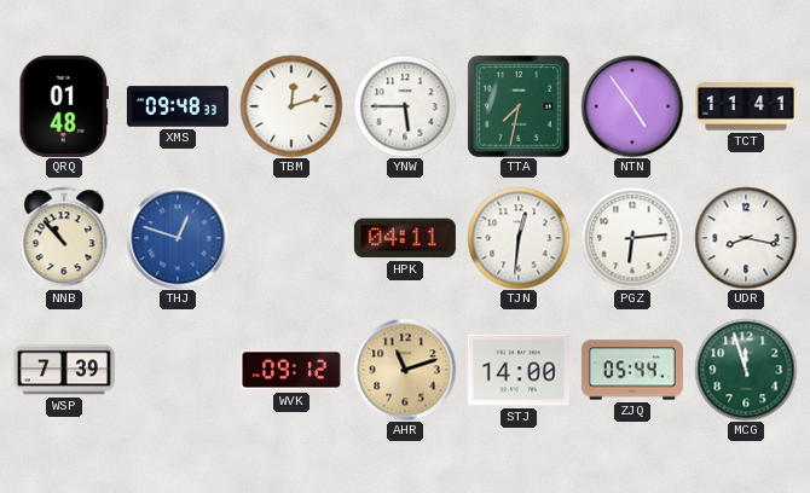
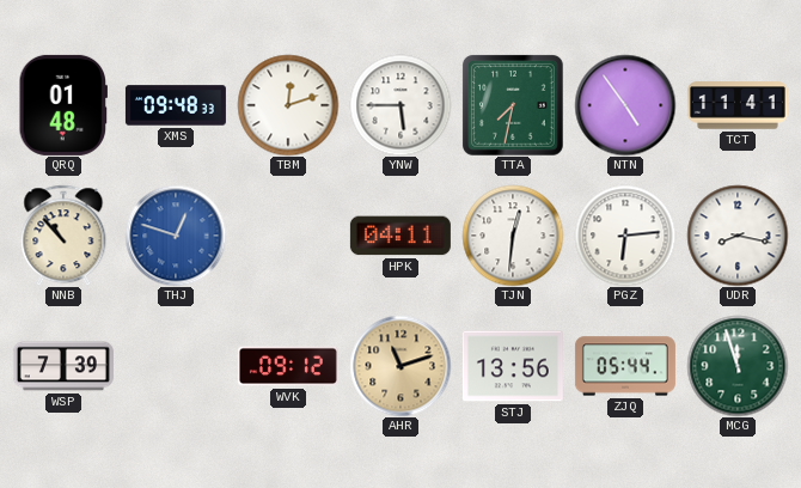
STJ: 14:00 -> 13:56
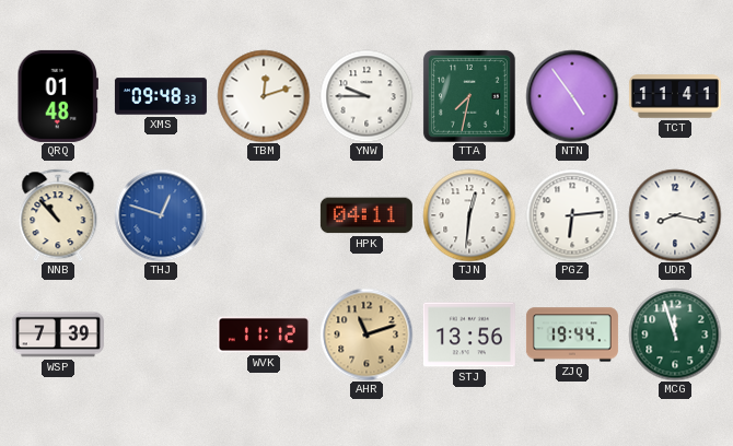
YNW: 5:45 -> 9:45
WVK: 09:12 -> 11:12
ZJQ: 05:44 -> 19:44
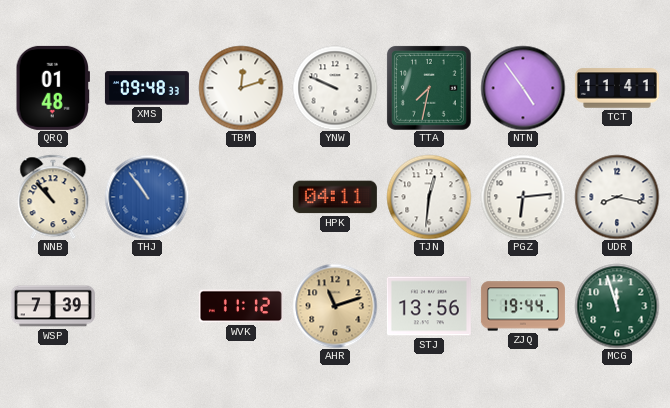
YNW: 9:45 -> 9:49
THJ: 12:48 -> 10:54
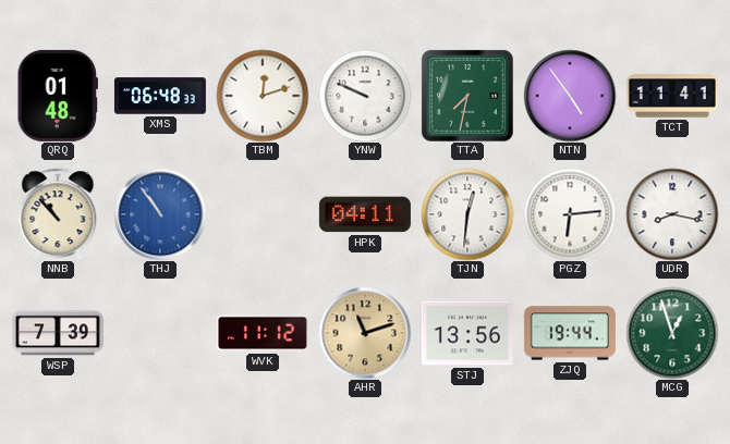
XMS: 09:48 -> 06:48
MCG: 11:57 -> 12:57
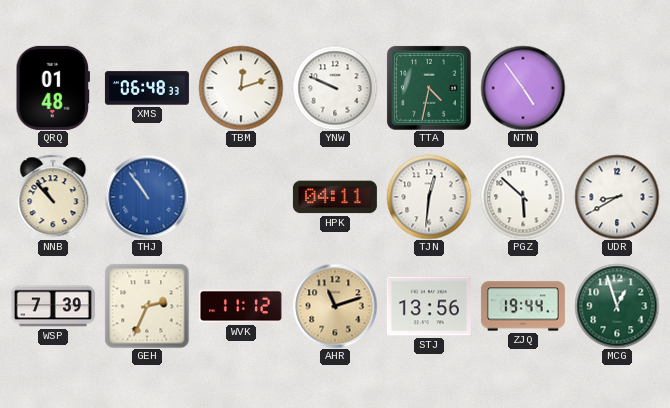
TTA: 7:32 -> 4:32
TCT: 11:41 -> none
PGZ: 6:14 -> 5:52
UDR: 8:17 -> 8:40
GEH: none -> 2:34
